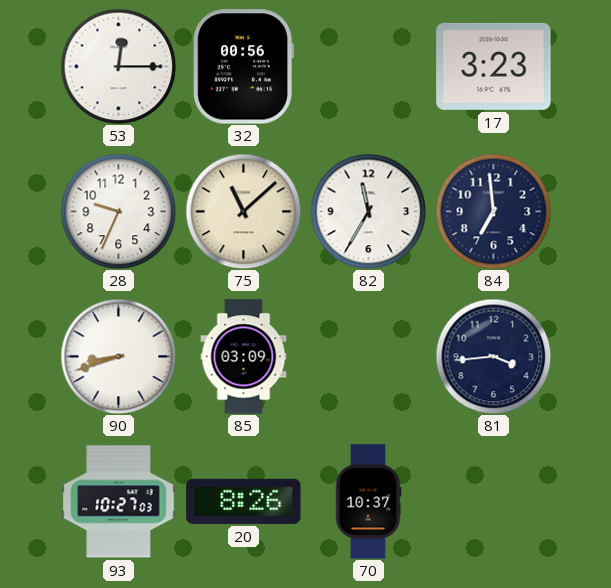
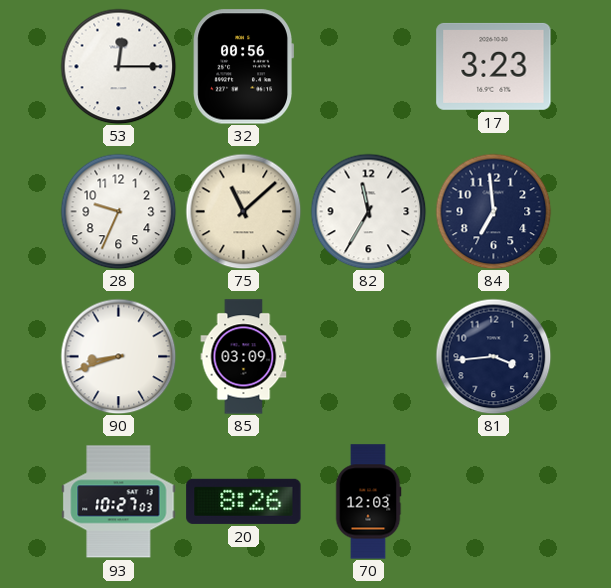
70: 10:37 -> 12:03
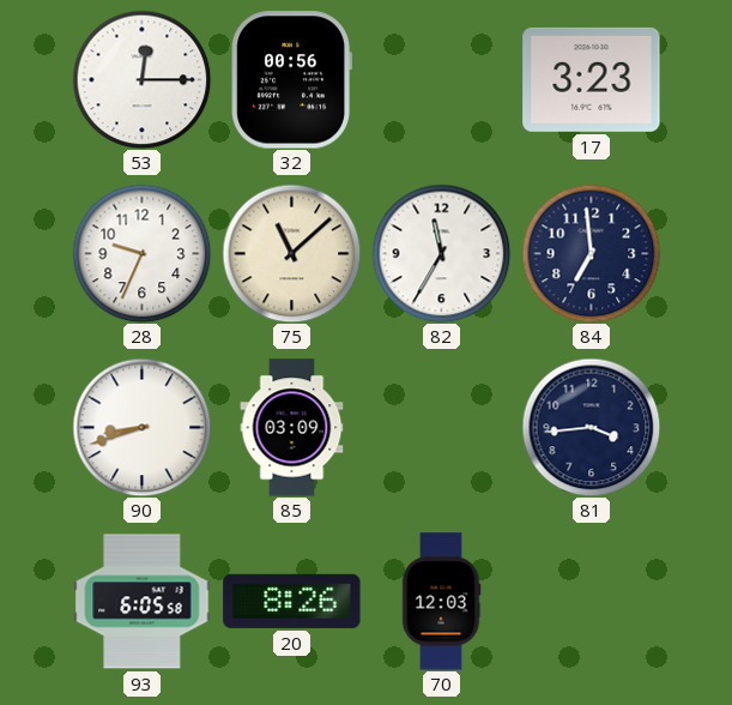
93: 10:27 -> 6:05
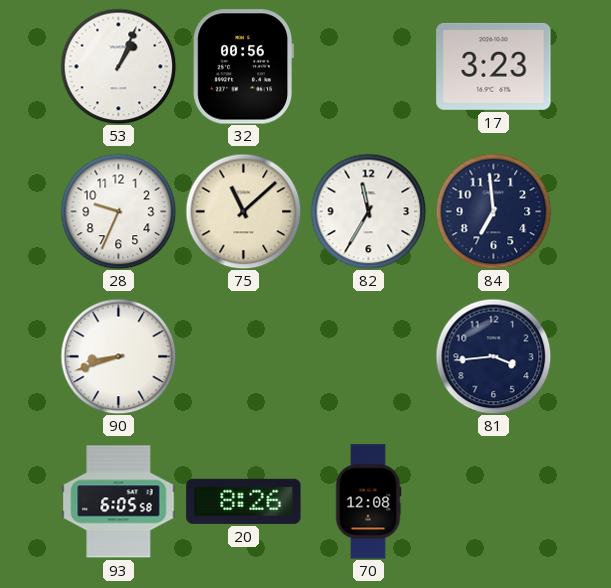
53: 12:15 -> 1:04
85: 03:09 -> none
70: 12:03 -> 12:08
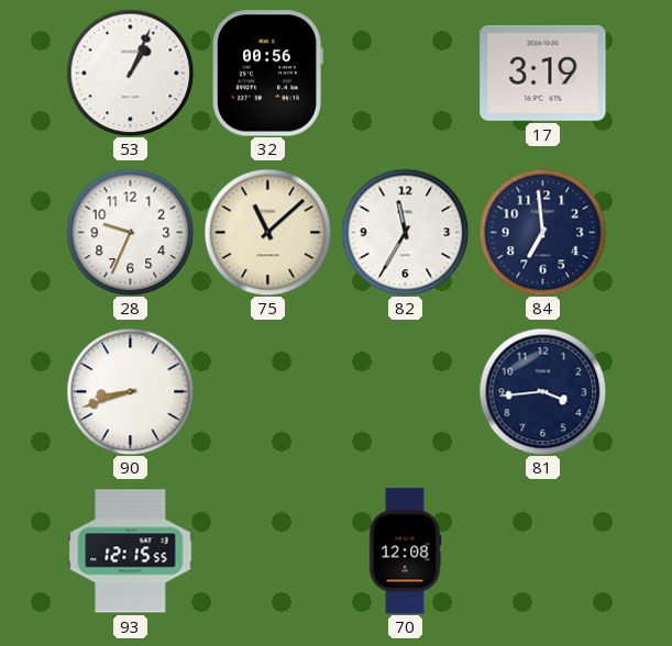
17: 3:23 -> 3:19
93: 6:05 -> 12:15
20: 8:26 -> none
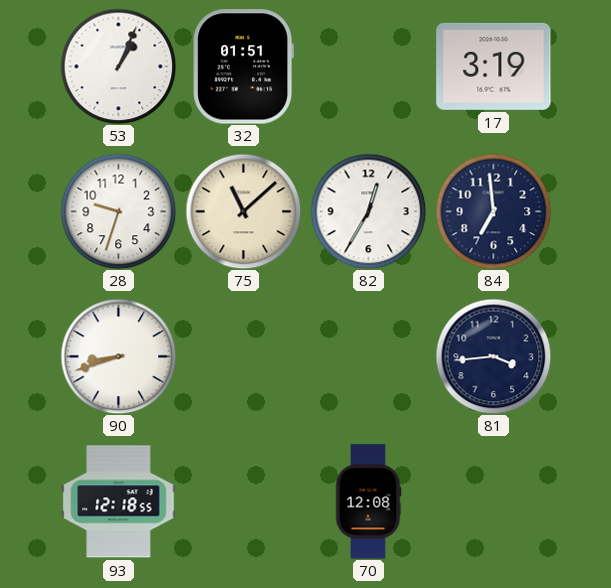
32: 00:56 -> 01:51
28: 9:34 -> 9:33
82: 11:35 -> 12:35
93: 12:15 -> 12:18
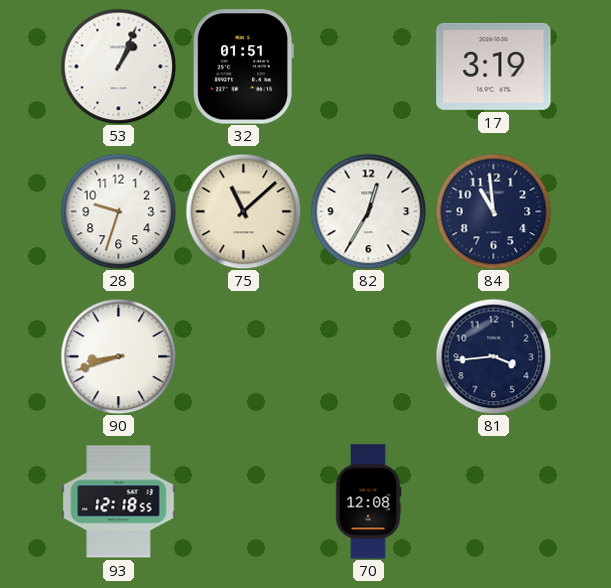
84: 6:59 -> 10:59
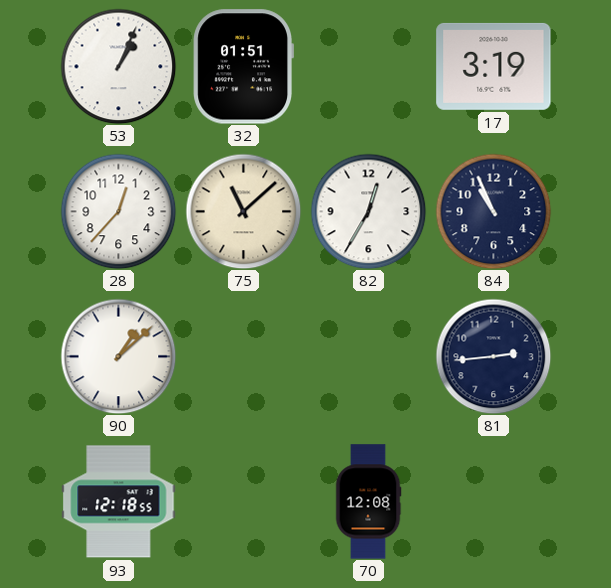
28: 9:33 -> 12:37
84: 10:59 -> 10:56
90: 8:42 -> 1:08
81: 3:44 -> 2:44
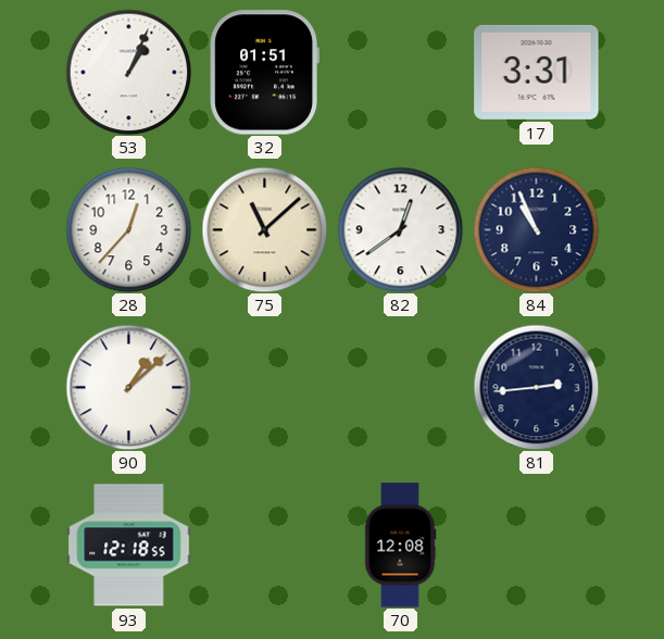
17: 3:19 -> 3:31
82: 12:35 -> 12:39
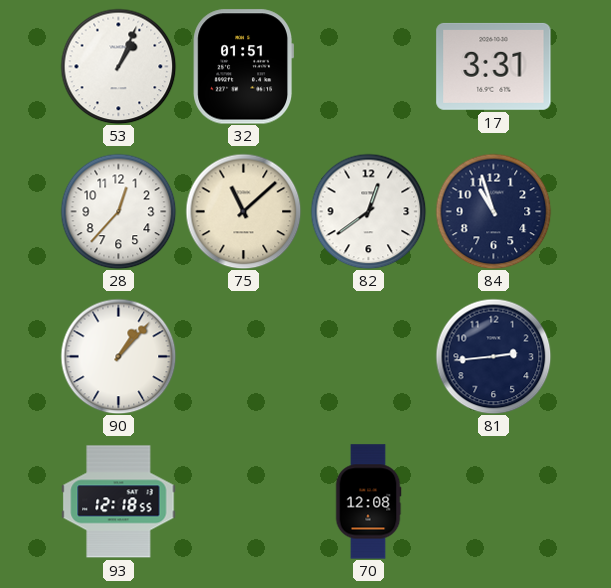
84: 10:56 -> 10:57
90: 1:08 -> 1:07
